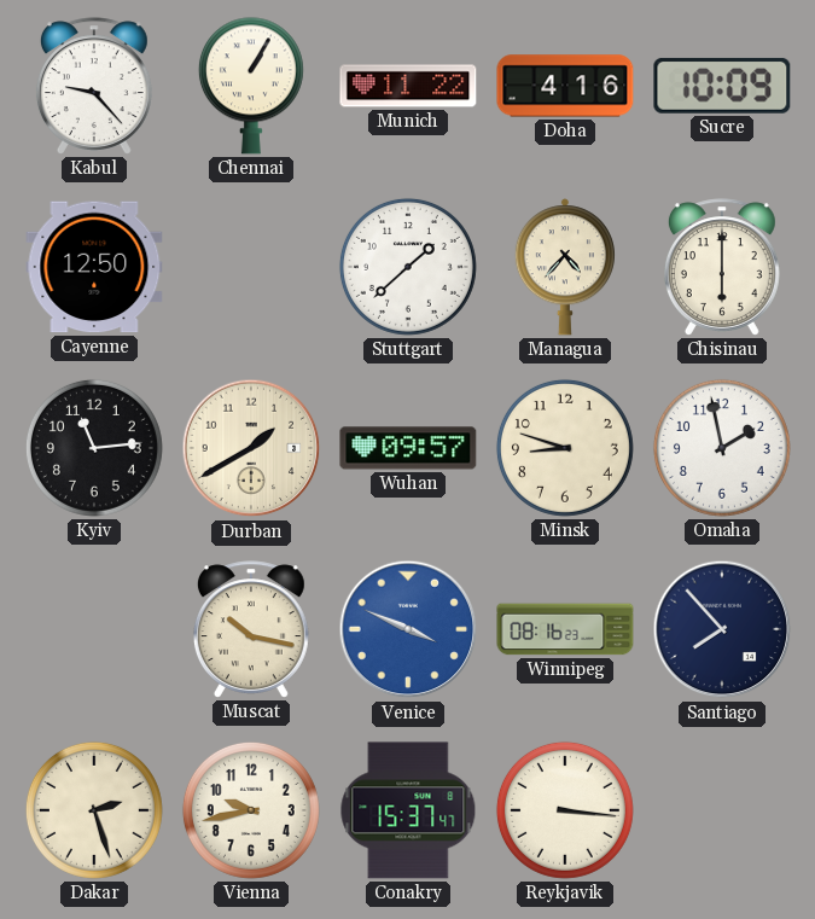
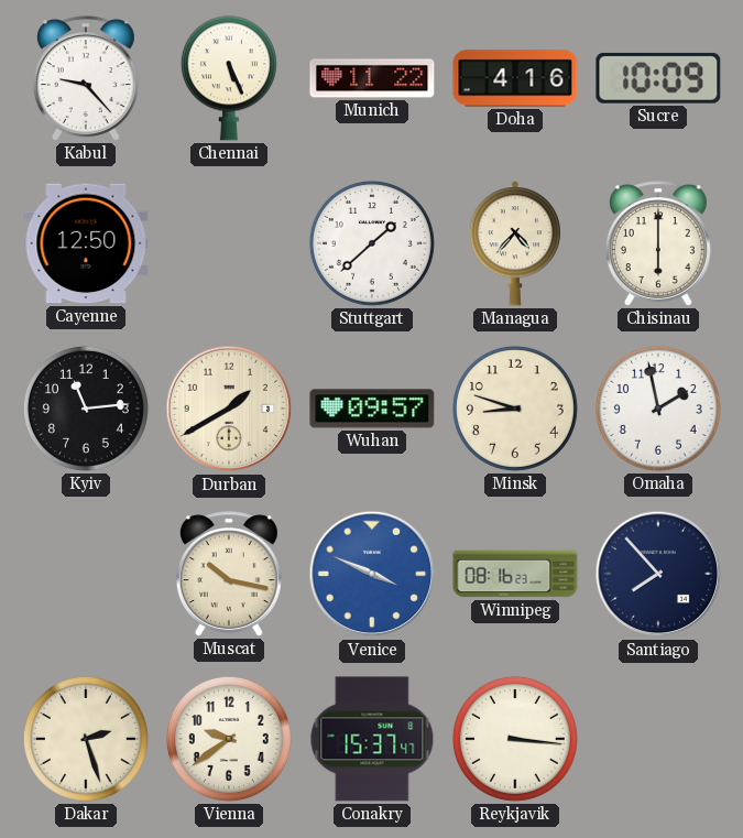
Chennai: 1:05 -> 5:26
Vienna: 9:43 -> 9:39
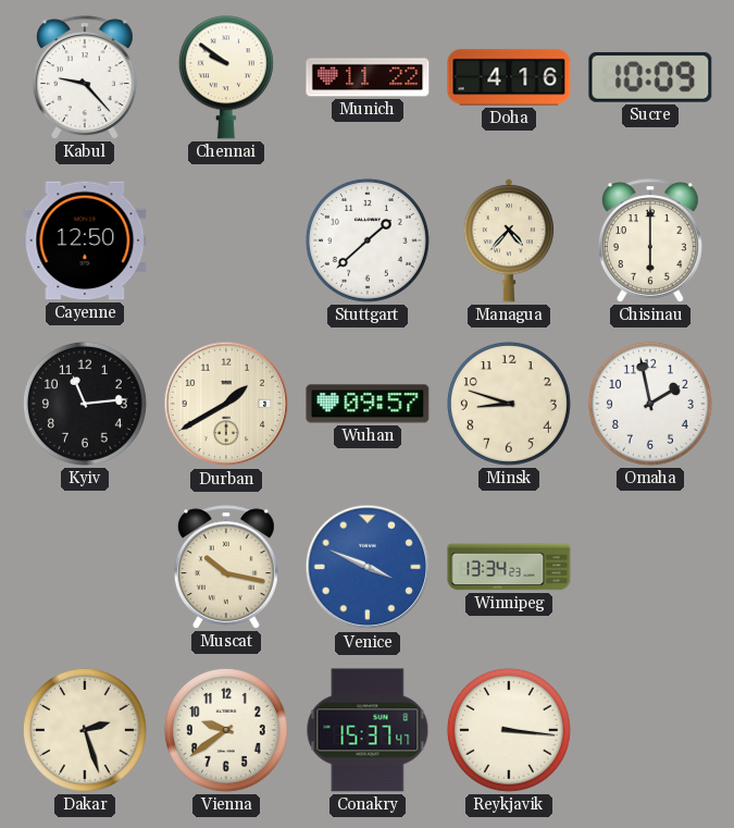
Chennai: 5:26 -> 9:51
Winnipeg: 08:16 -> 13:34
Santiago: 7:53 -> none
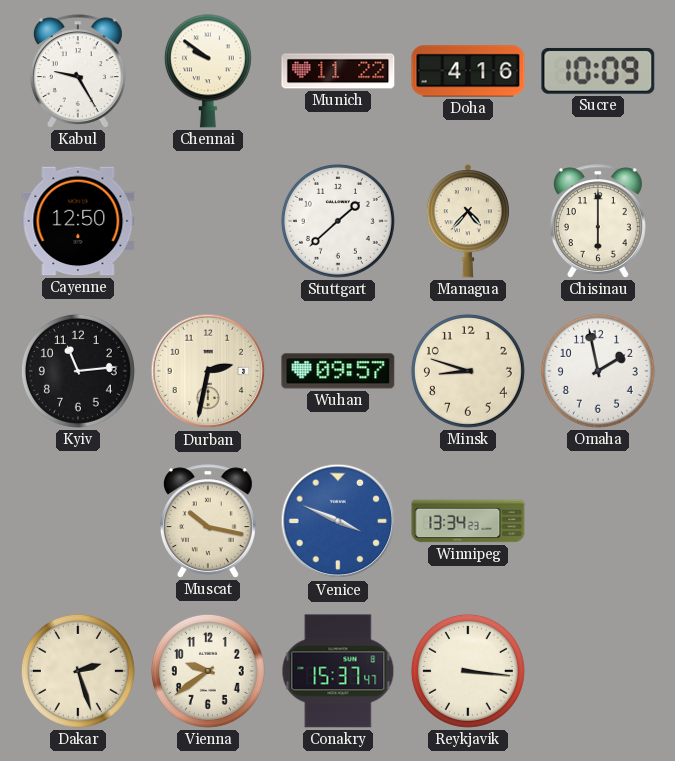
Kabul: 9:23 -> 9:25
Durban: 1:40 -> 2:32
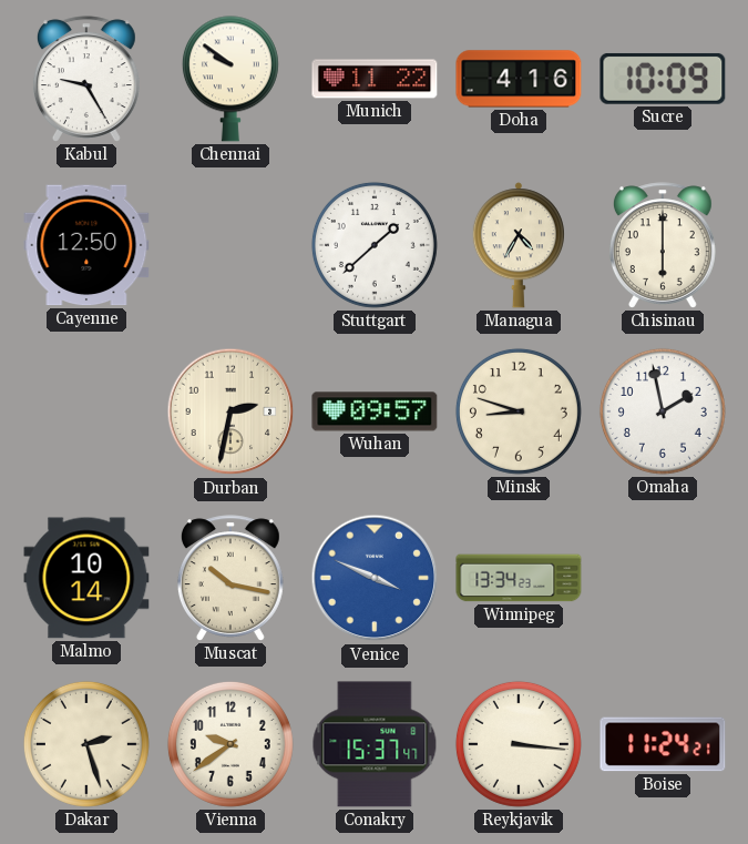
Managua: 4:37 -> 4:35
Kyiv: 11:14 -> none
Malmo: none -> 10:14
Boise: none -> 11:24
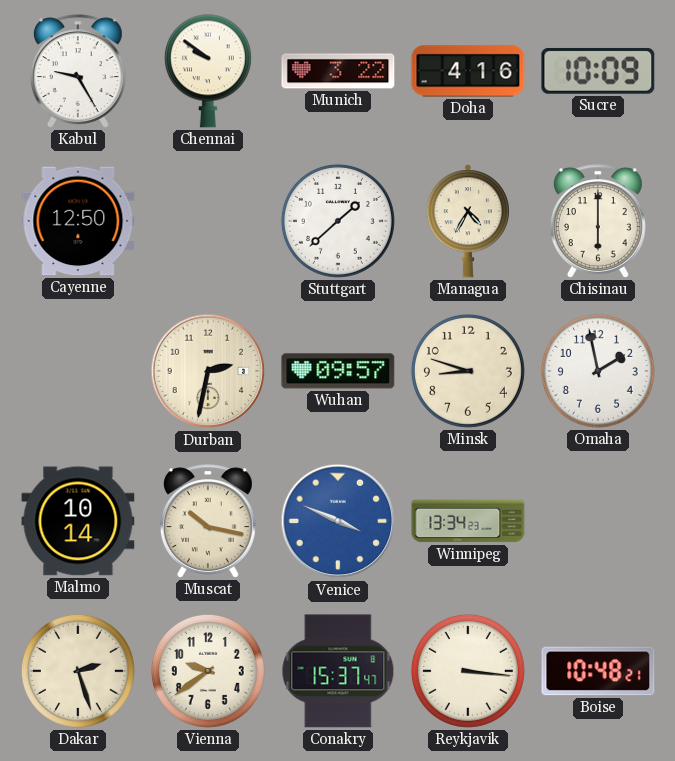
Munich: 11:22 -> 3:22
Boise: 11:24 -> 10:48
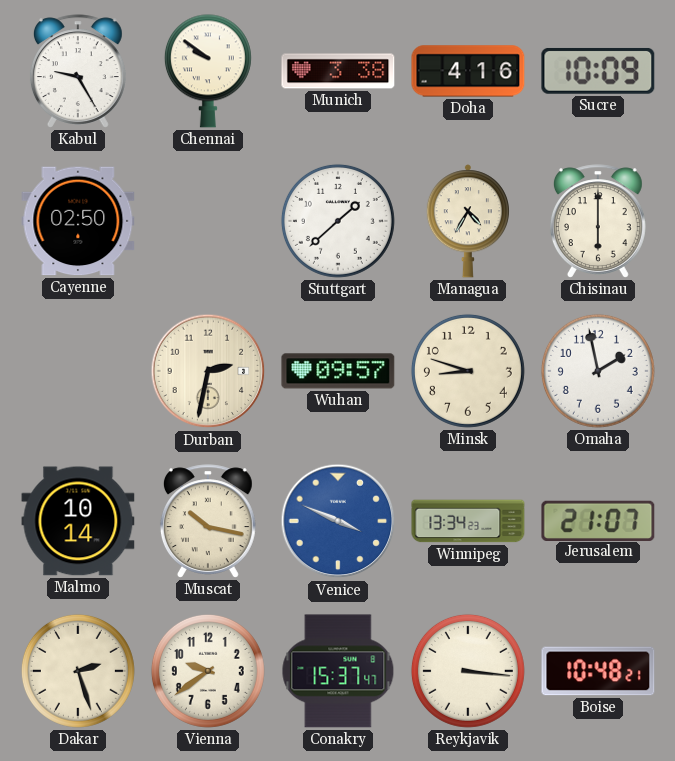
Munich: 3:22 -> 3:38
Cayenne: 12:50 -> 02:50
Jerusalem: none -> 21:07
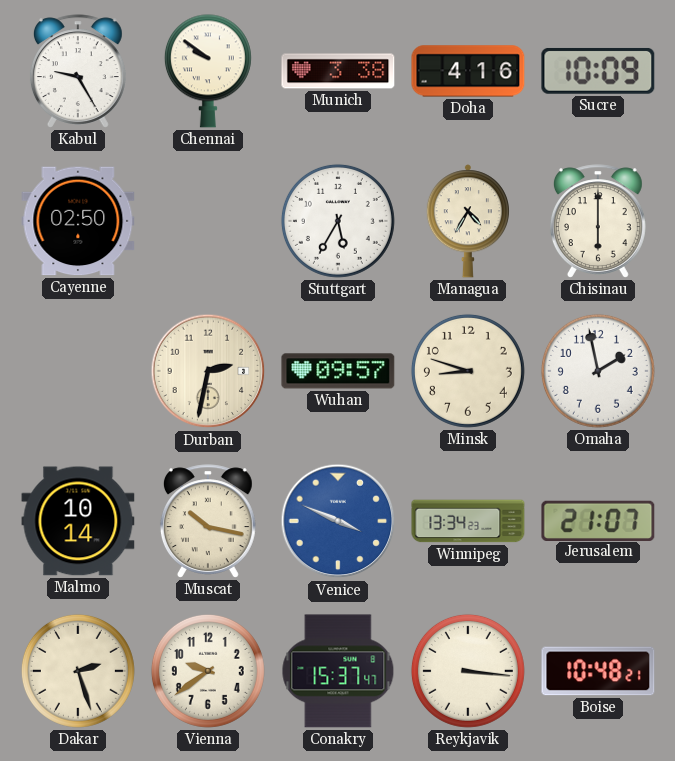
Stuttgart: 1:38 -> 5:35
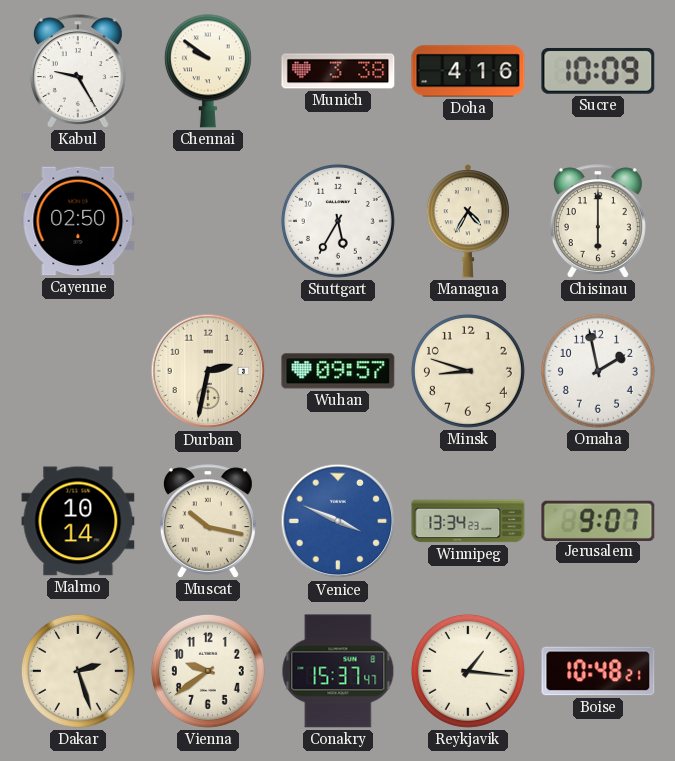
Jerusalem: 21:07 -> 9:07
Reykjavik: 3:16 -> 1:16
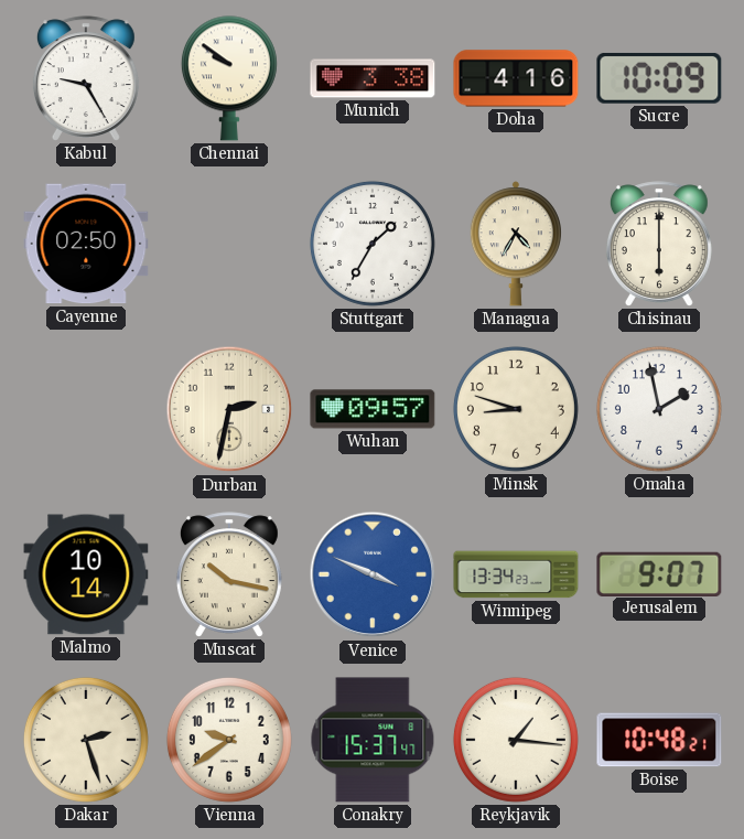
Stuttgart: 5:35 -> 1:35
